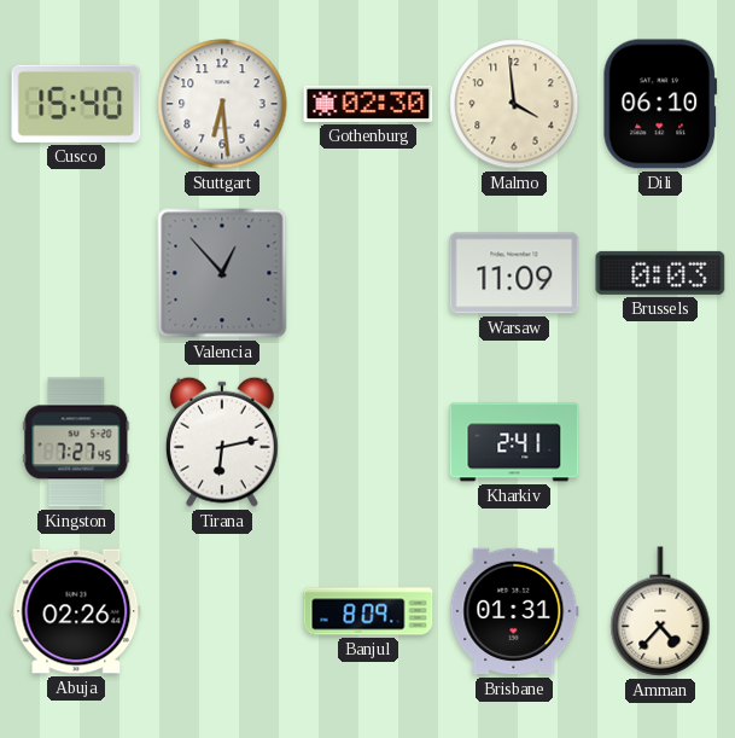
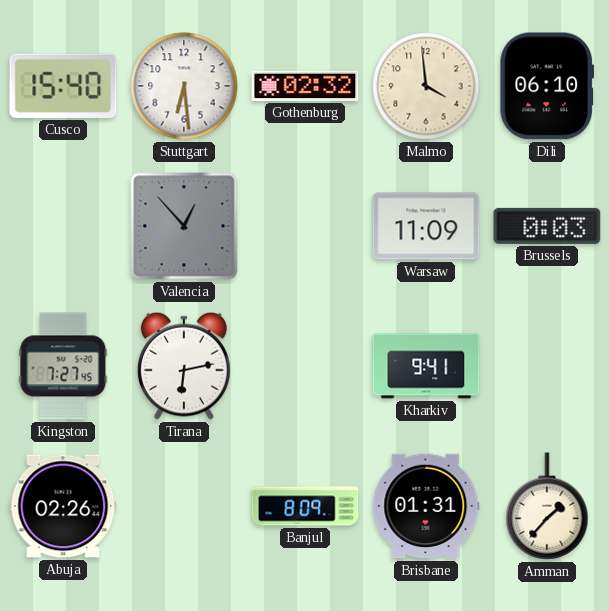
Gothenburg: 02:30 -> 02:32
Kharkiv: 2:41 -> 9:41
Amman: 4:37 -> 1:37
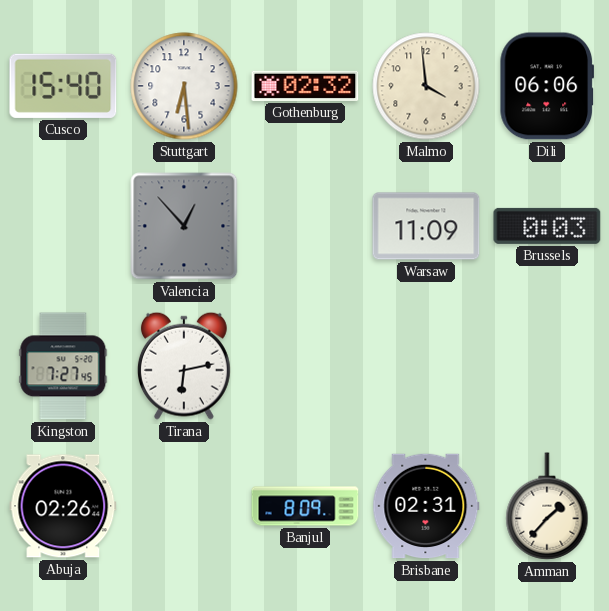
Dili: 06:10 -> 06:06
Kharkiv: 9:41 -> none
Brisbane: 01:31 -> 02:31
